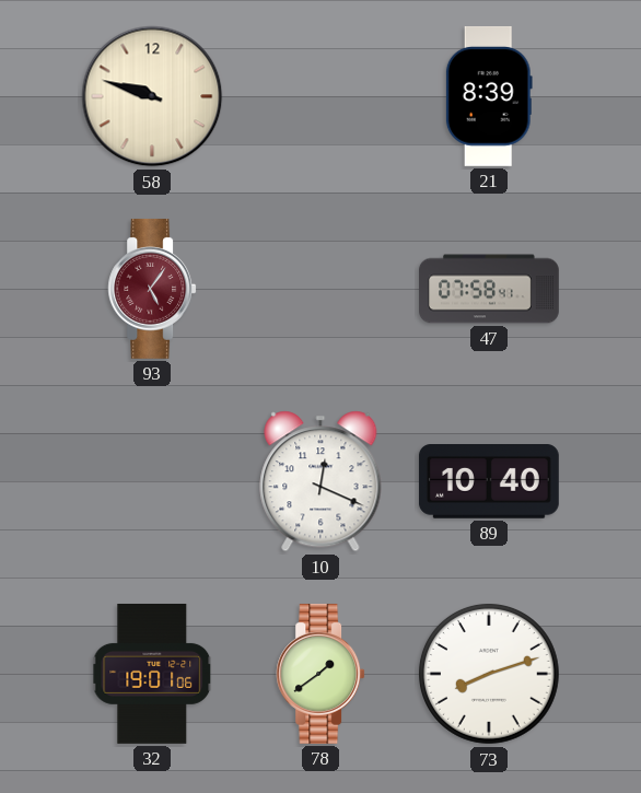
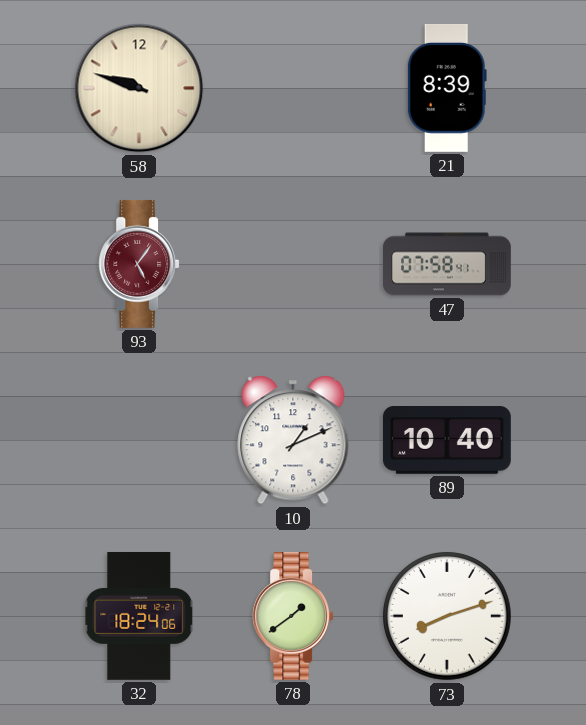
10: 12:19 -> 1:11
32: 19:01 -> 18:24
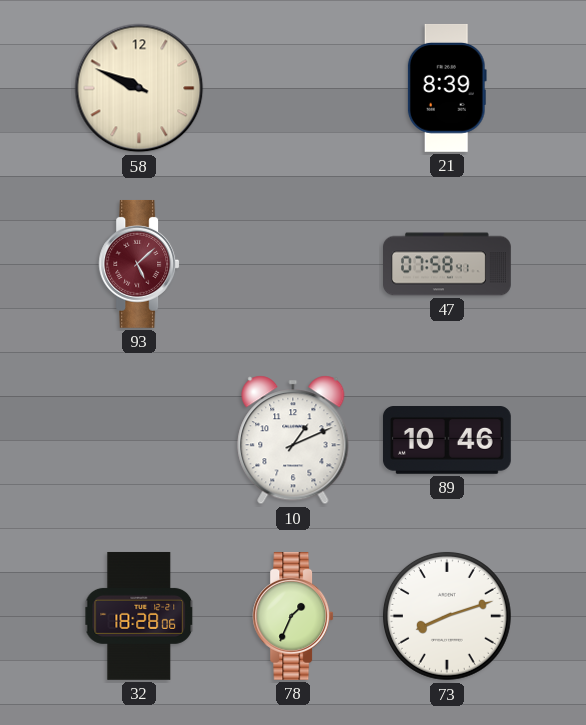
58: 9:48 -> 9:49
93: 5:06 -> 5:08
89: 10:40 -> 10:46
32: 18:24 -> 18:28
78: 1:39 -> 1:34
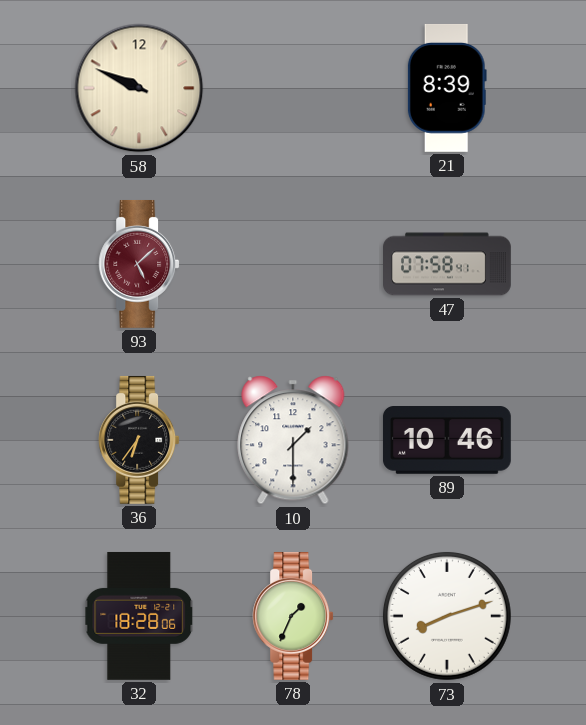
36: none -> 6:36
10: 1:11 -> 1:30
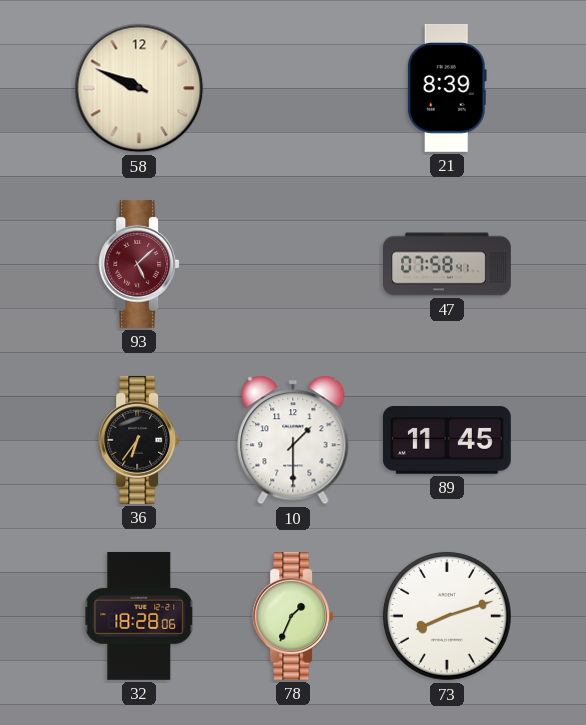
89: 10:46 -> 11:45
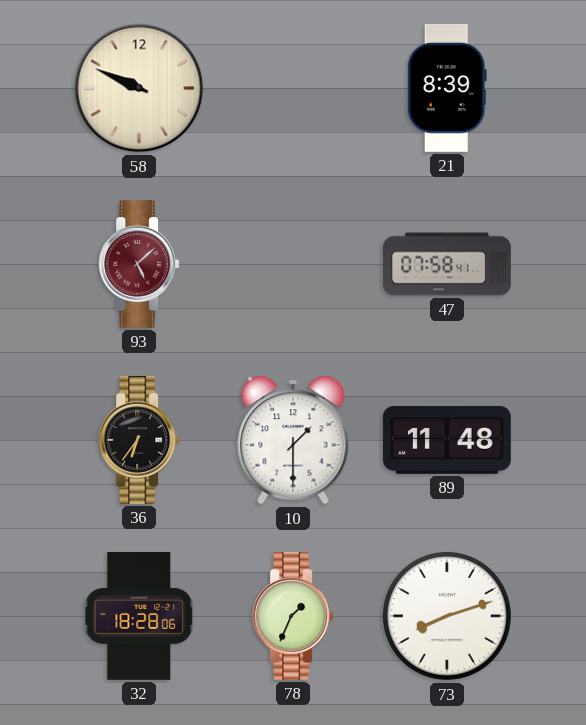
89: 11:45 -> 11:48
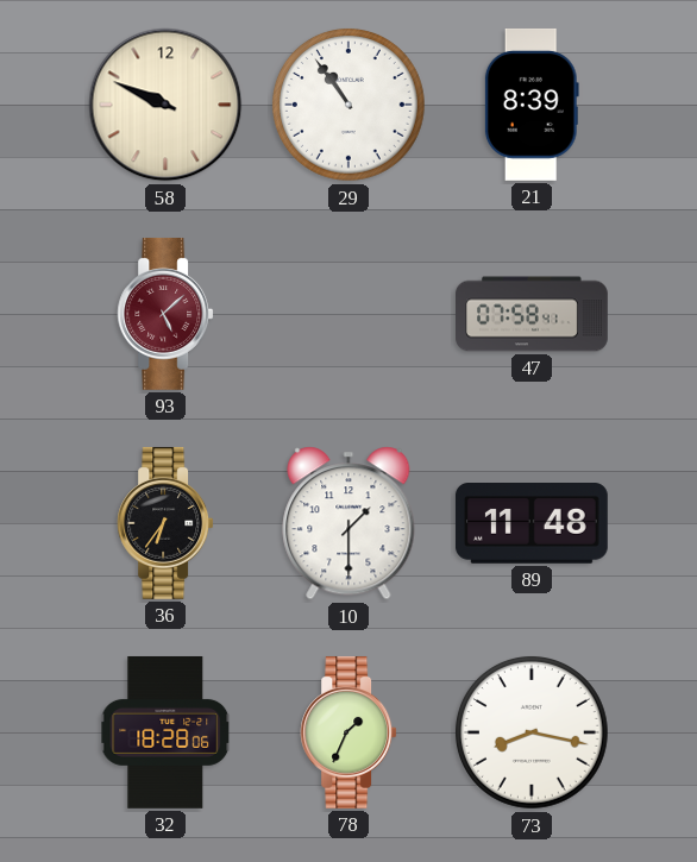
29: none -> 10:54
73: 8:12 -> 8:17
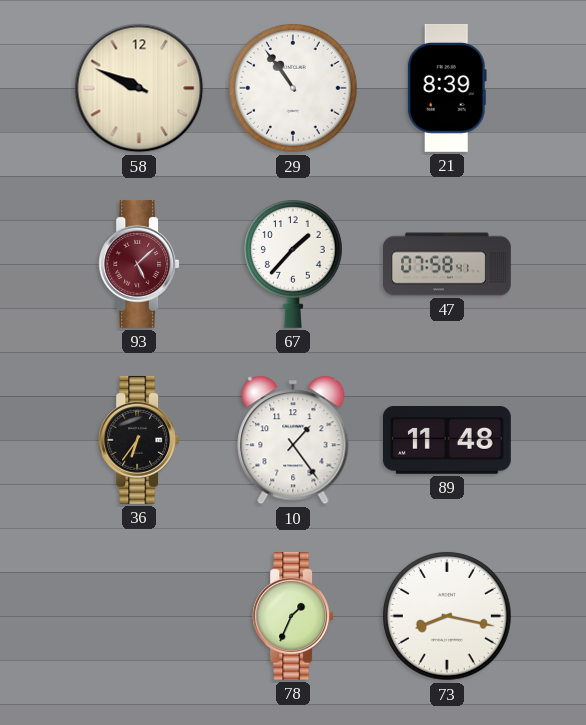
67: none -> 1:37
10: 1:30 -> 1:24
32: 18:28 -> none
